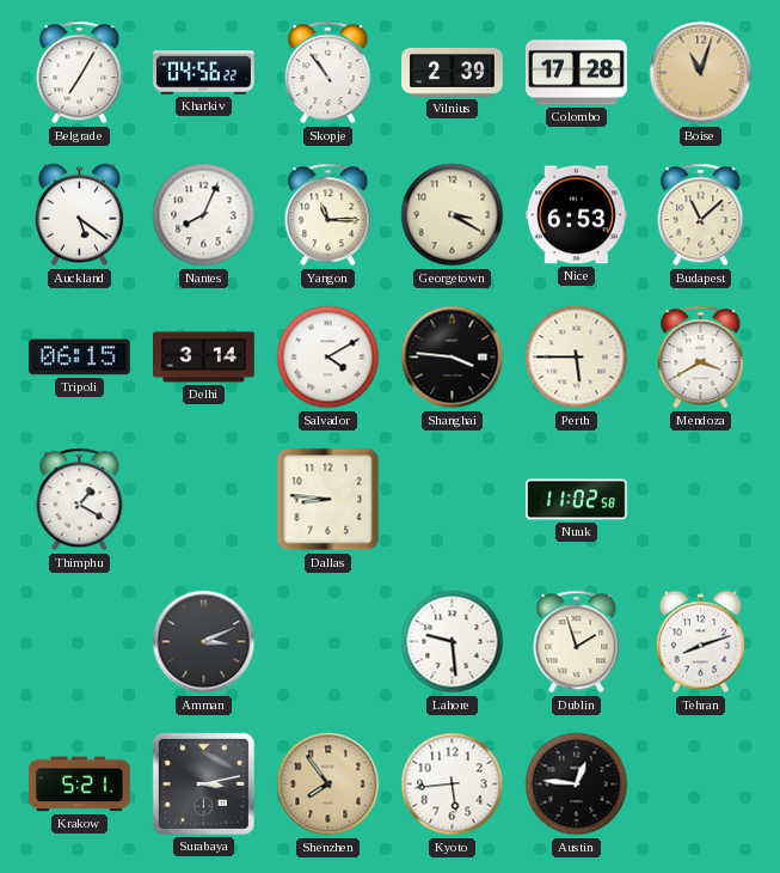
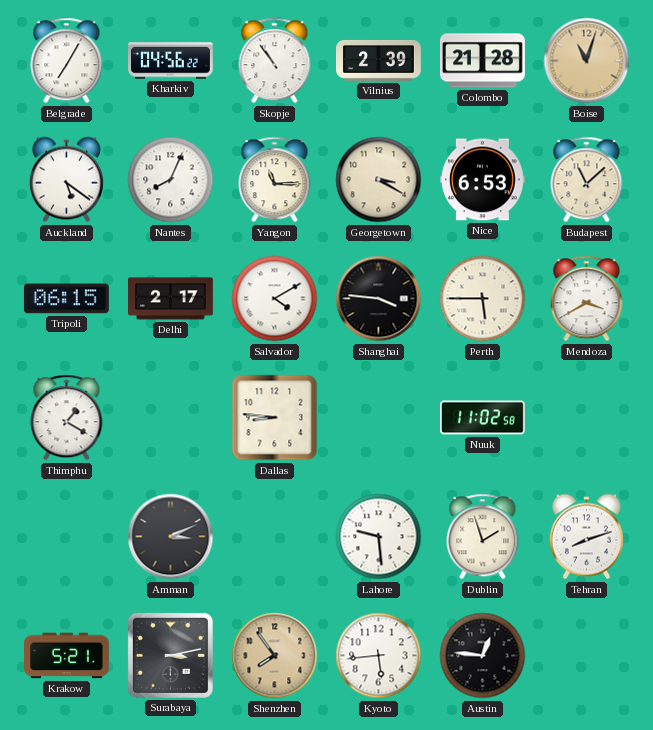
Colombo: 17:28 -> 21:28
Delhi: 3:14 -> 2:17
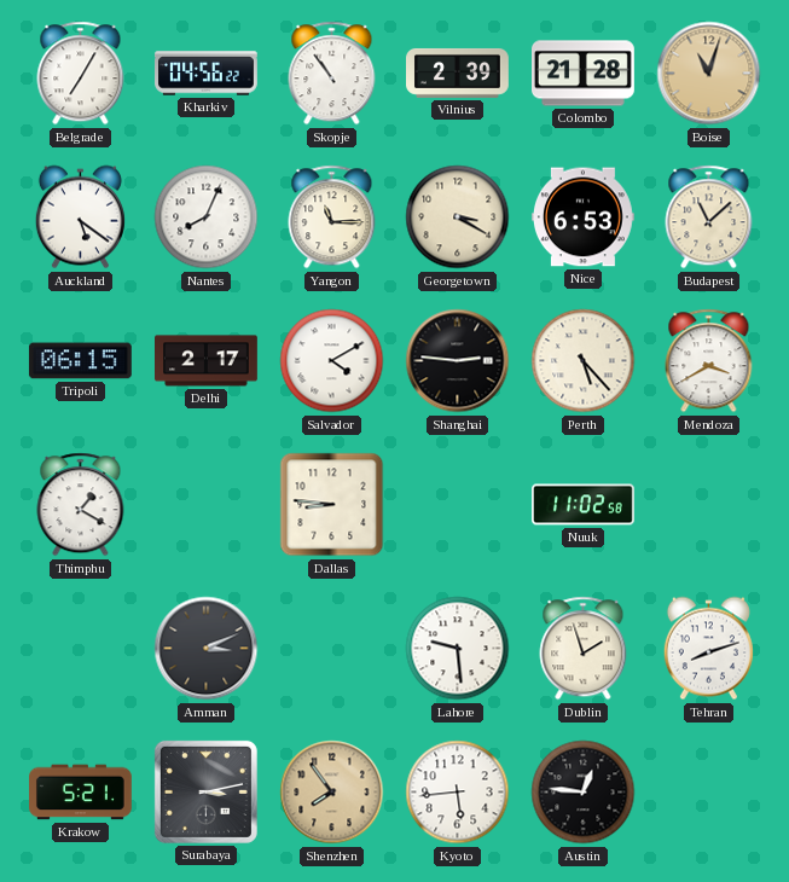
Shanghai: 3:46 -> 2:46
Perth: 5:45 -> 5:23
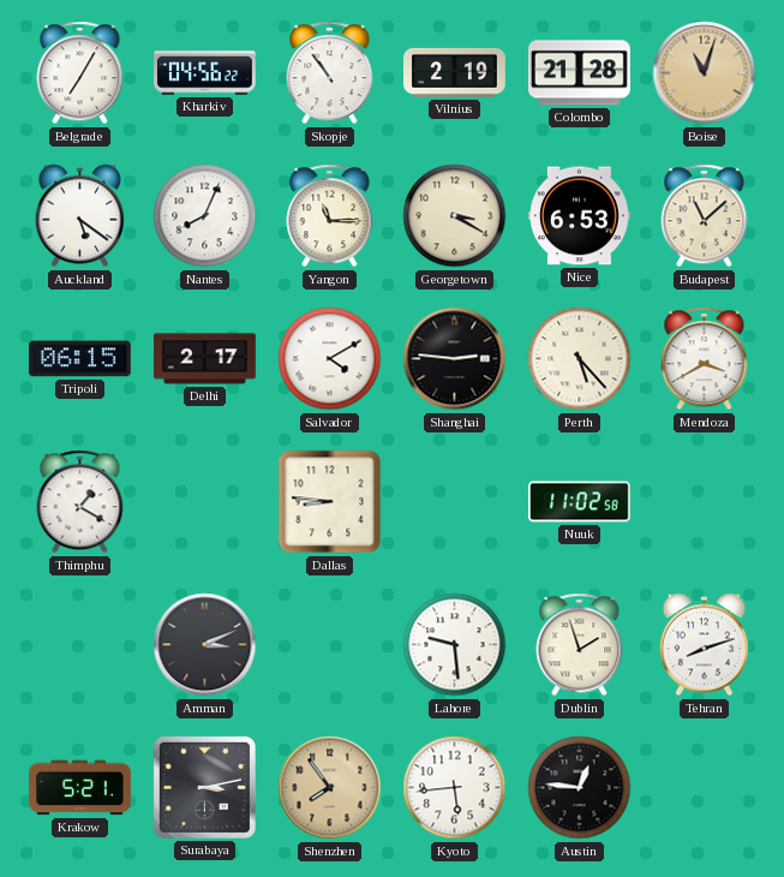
Vilnius: 2:39 -> 2:19
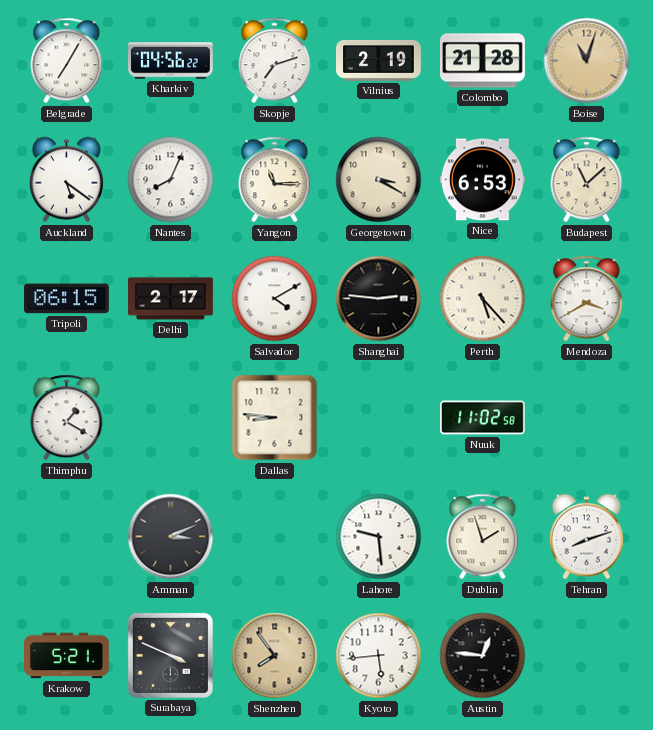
Skopje: 10:54 -> 7:12
Surabaya: 3:13 -> 3:49
